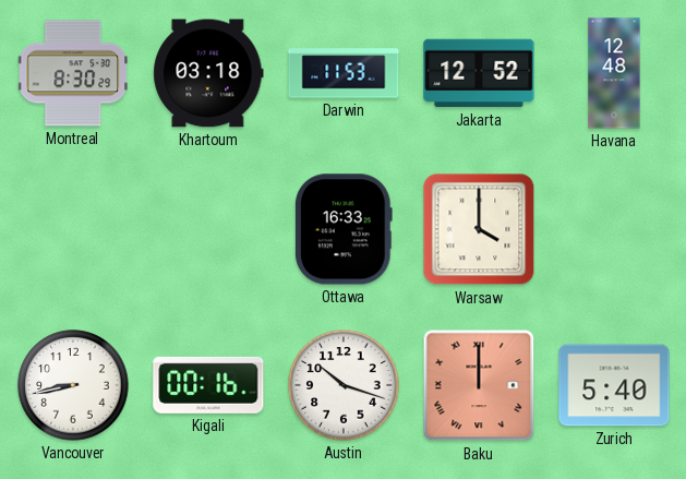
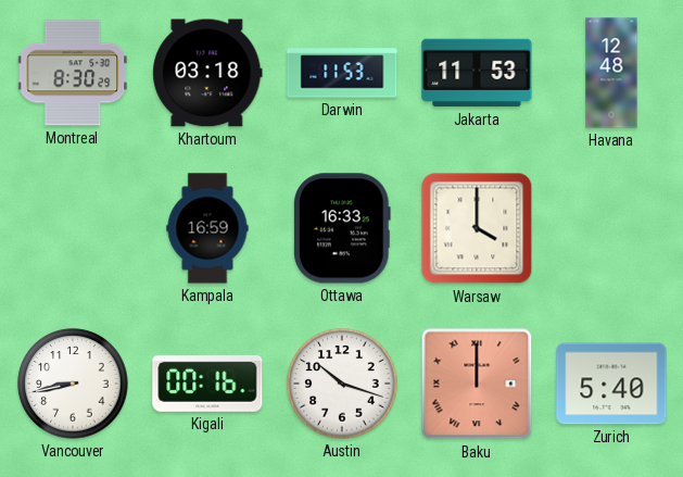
Jakarta: 12:52 -> 11:53
Kampala: none -> 16:59
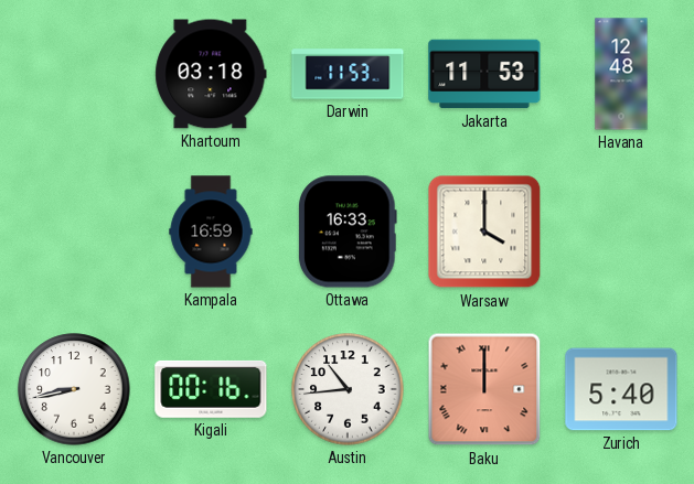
Montreal: 8:30 -> none
Austin: 10:18 -> 10:44
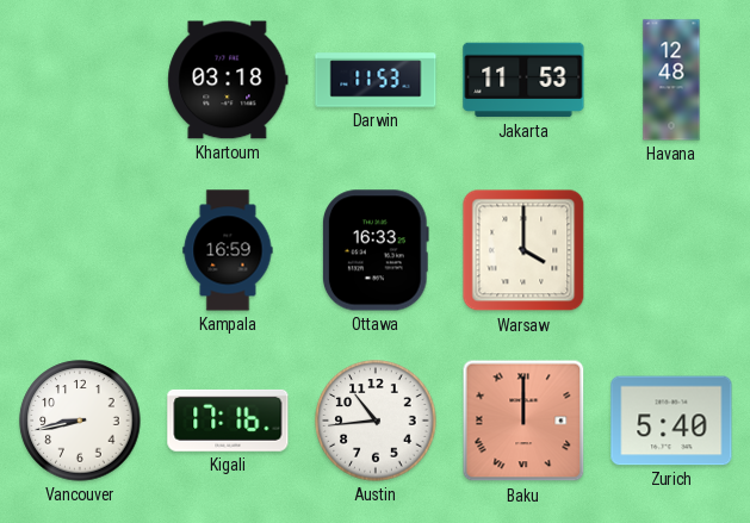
Kigali: 00:16 -> 17:16
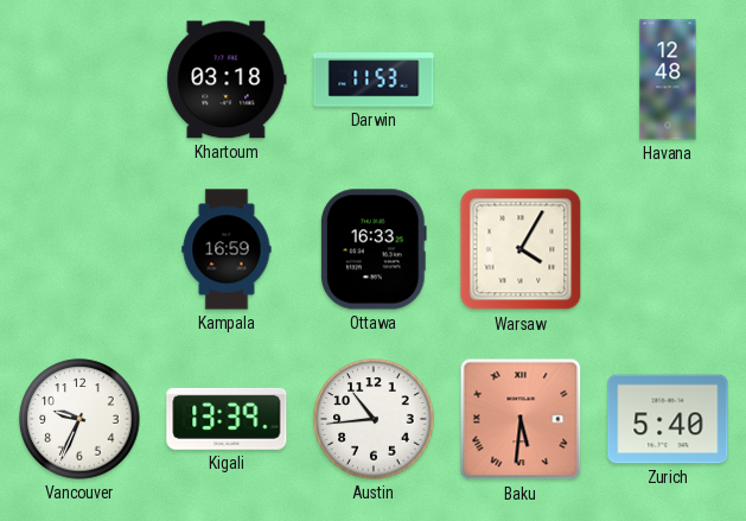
Jakarta: 11:53 -> none
Warsaw: 4:00 -> 4:05
Vancouver: 8:43 -> 9:34
Kigali: 17:16 -> 13:39
Baku: 12:00 -> 5:31
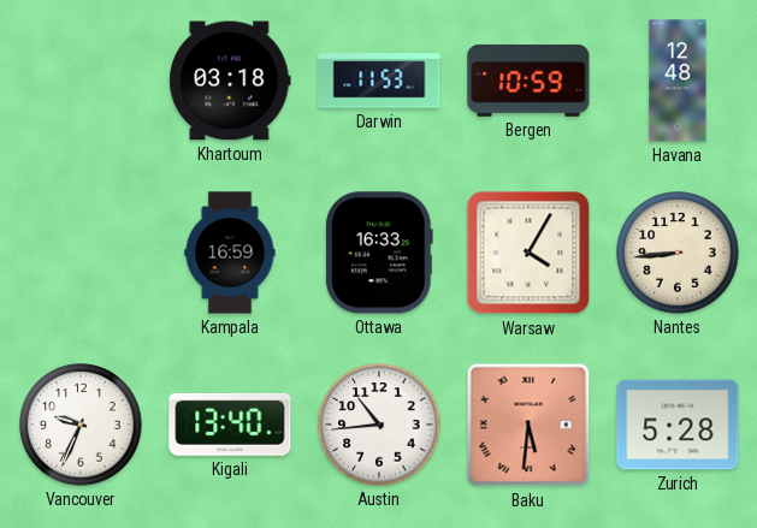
Bergen: none -> 10:59
Nantes: none -> 8:44
Kigali: 13:39 -> 13:40
Zurich: 5:40 -> 5:28
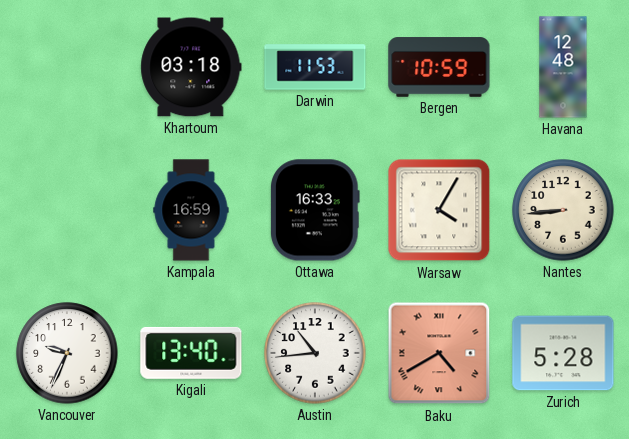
Baku: 5:31 -> 4:40
